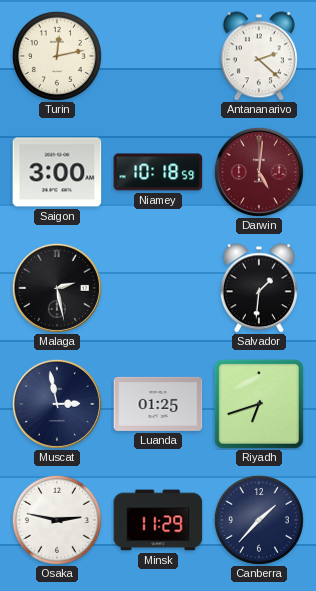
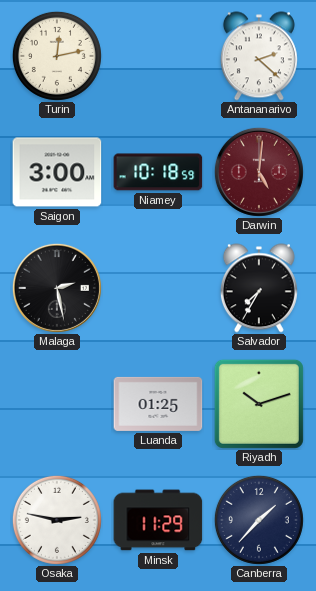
Salvador: 1:31 -> 7:35
Muscat: 2:58 -> none
Riyadh: 6:42 -> 10:12
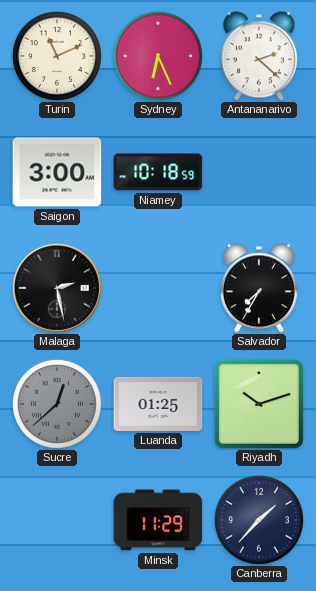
Turin: 12:13 -> 11:11
Sydney: none -> 6:26
Darwin: 5:01 -> none
Sucre: none -> 12:38
Osaka: 2:47 -> none
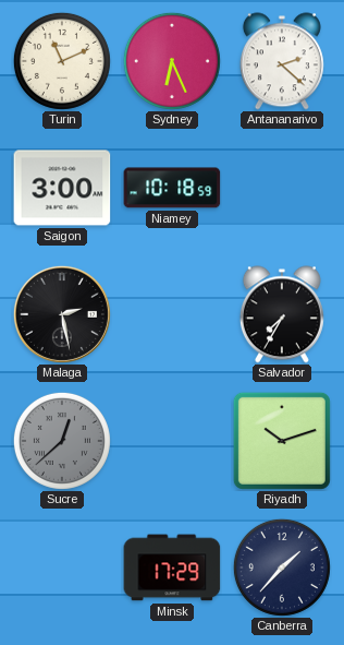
Luanda: 01:25 -> none
Minsk: 11:29 -> 17:29
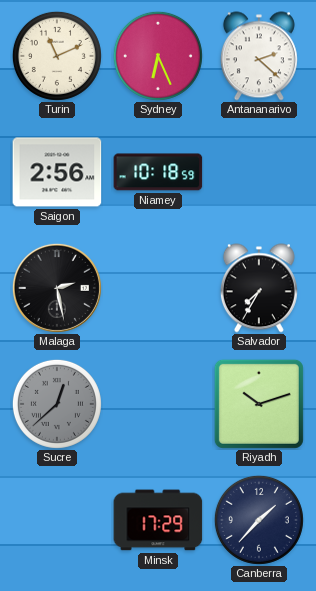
Saigon: 3:00 -> 2:56
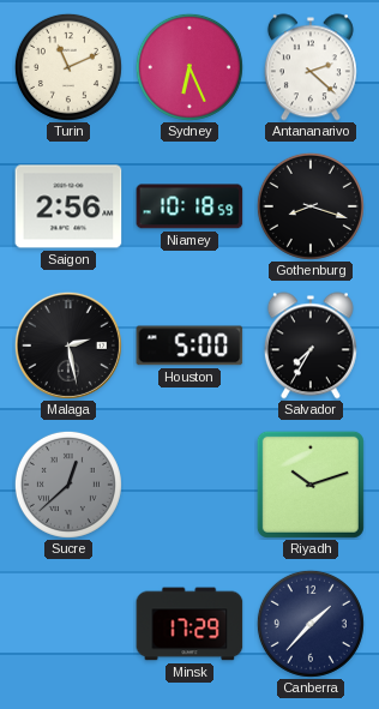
Gothenburg: none -> 8:18
Houston: none -> 5:00
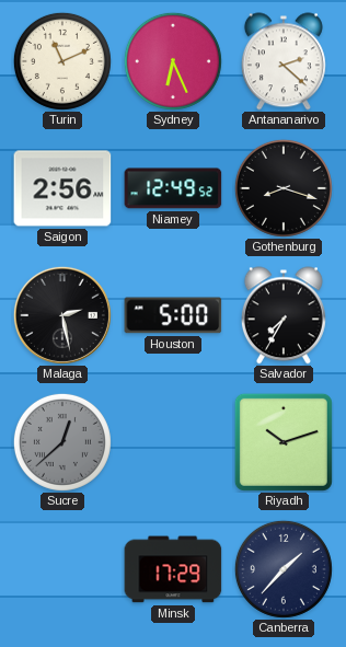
Niamey: 10:18 -> 12:49
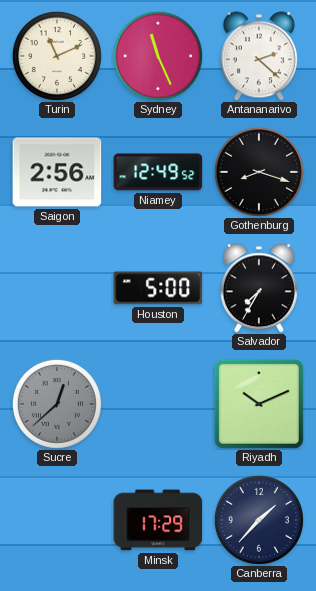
Sydney: 6:26 -> 11:26
Malaga: 2:28 -> none
Riyadh: 10:12 -> 10:11
